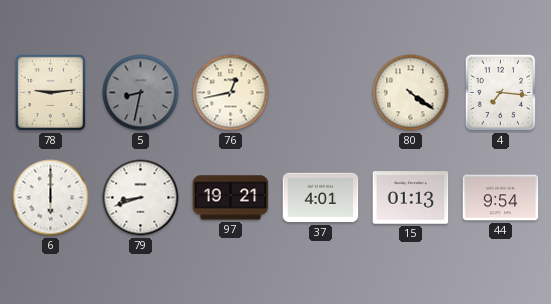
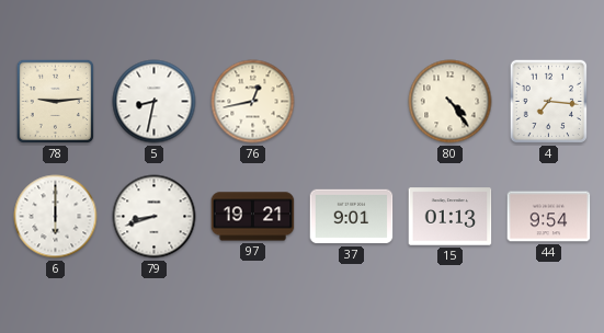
5 dial: grey -> white
80: 4:21 -> 4:24
37: 4:01 -> 9:01
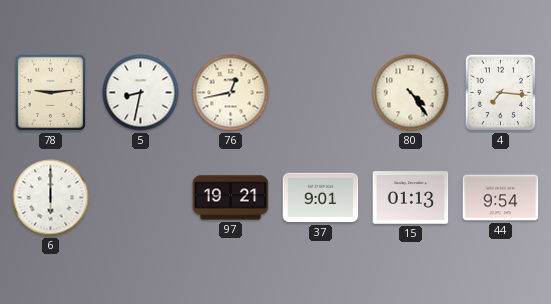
79: 8:42 -> none
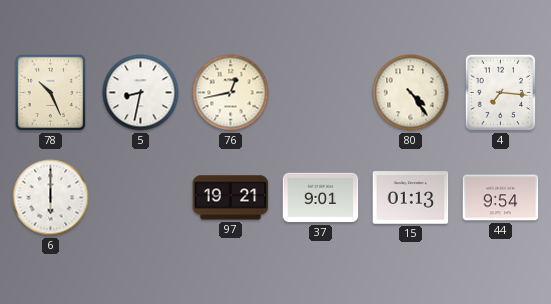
78: 9:14 -> 10:26
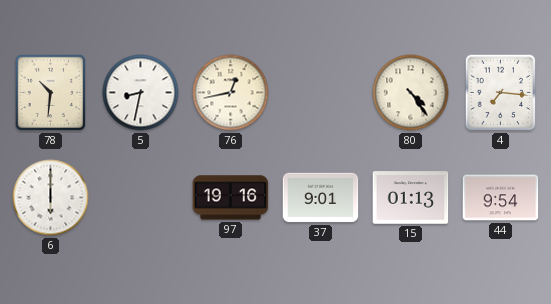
78: 10:26 -> 10:31
97: 19:21 -> 19:16
